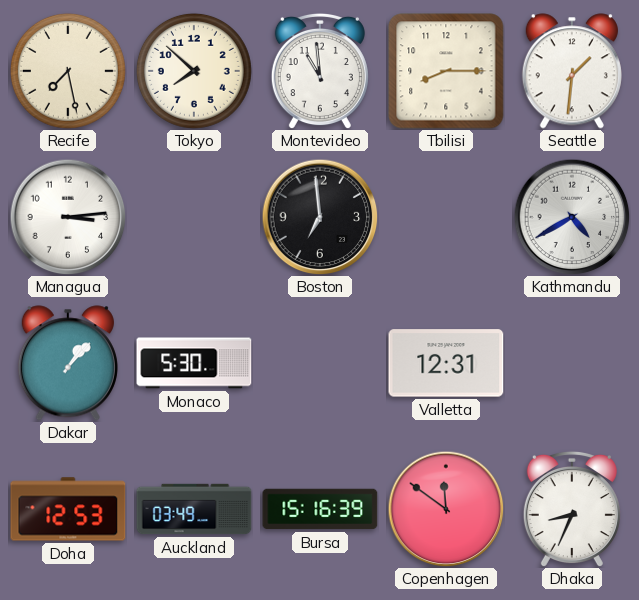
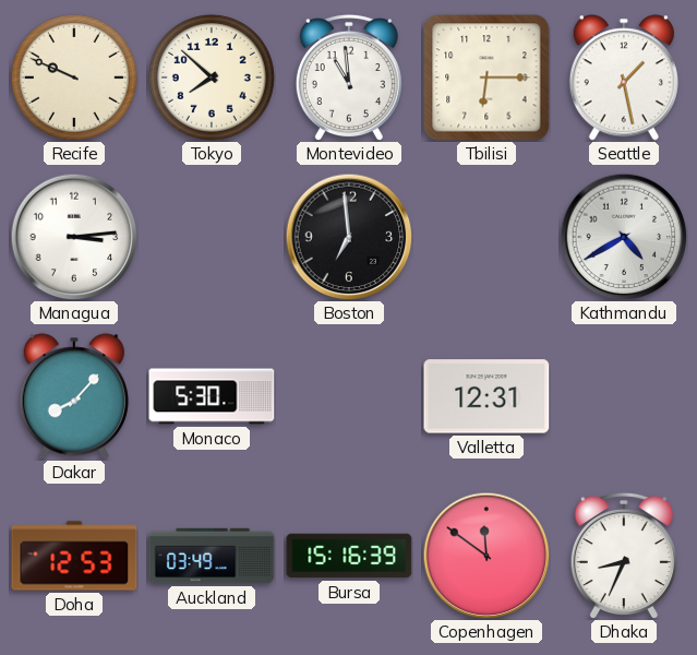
Recife: 7:28 -> 9:49
Tbilisi: 8:15 -> 6:15
Seattle: 1:31 -> 1:28
Dakar: 1:07 -> 8:07
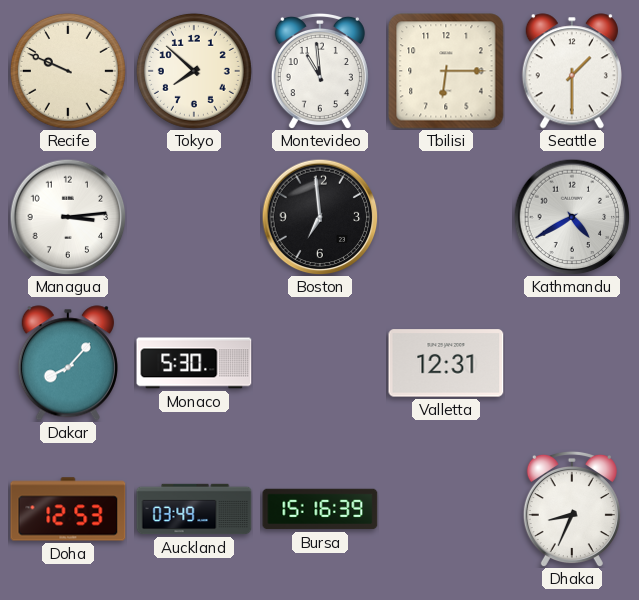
Seattle: 1:28 -> 1:30
Copenhagen: 11:51 -> none
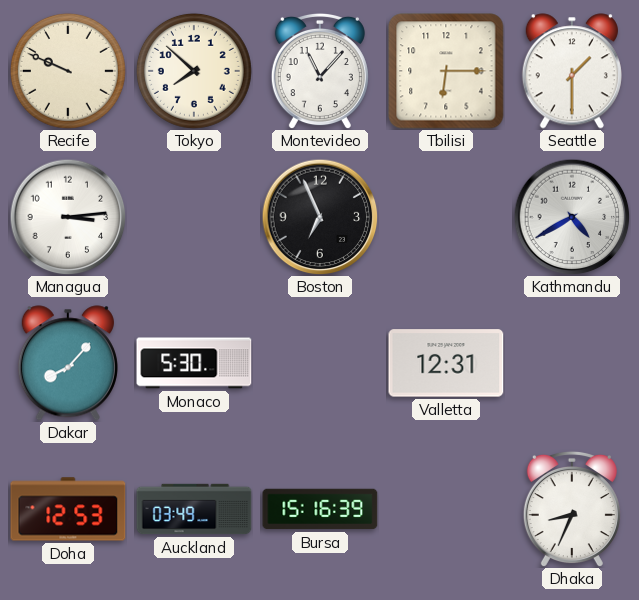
Montevideo: 10:59 -> 11:07
Boston: 6:59 -> 6:56
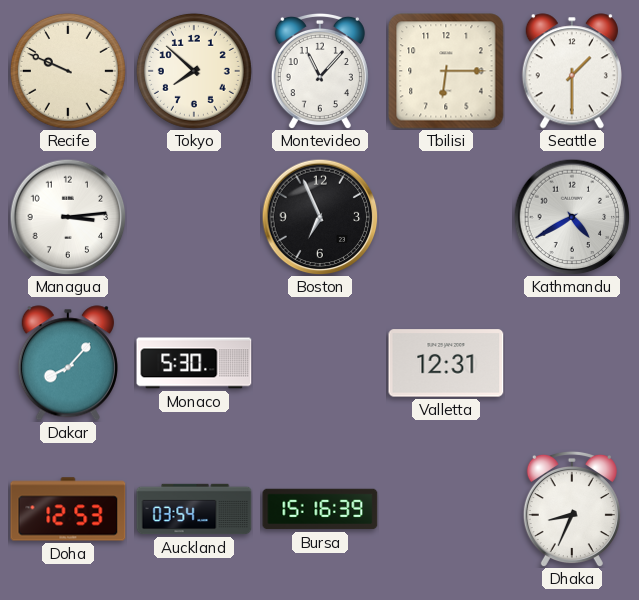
Auckland: 03:49 -> 03:54
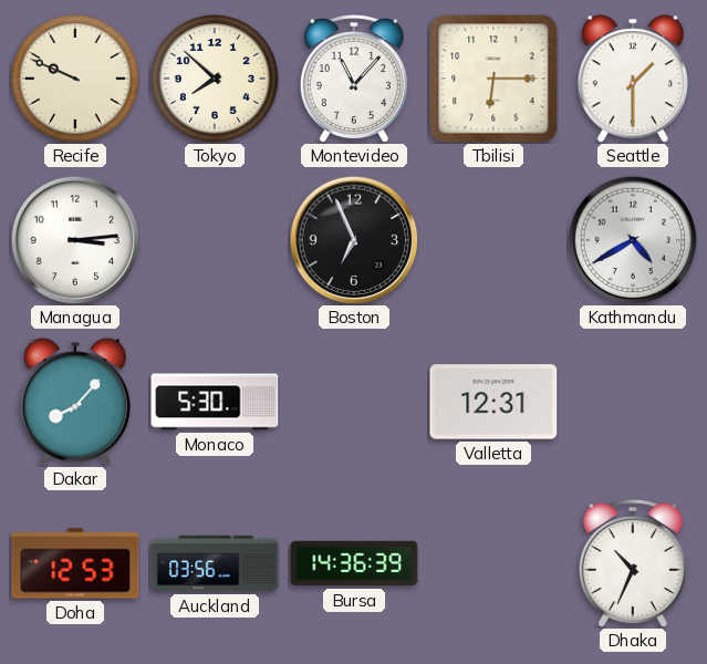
Auckland: 03:54 -> 03:56
Bursa: 15:16 -> 14:36
Dhaka: 8:34 -> 10:34
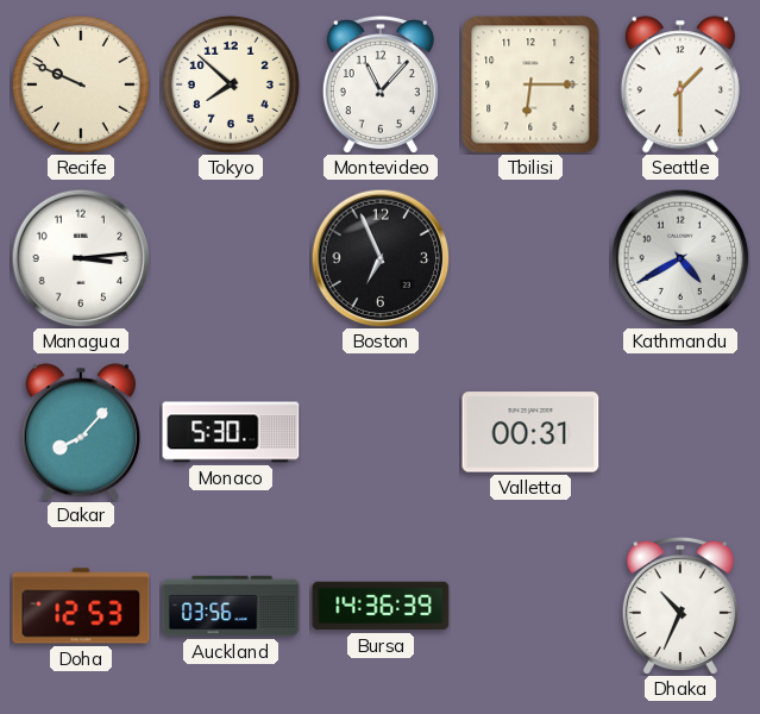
Valletta: 12:31 -> 00:31
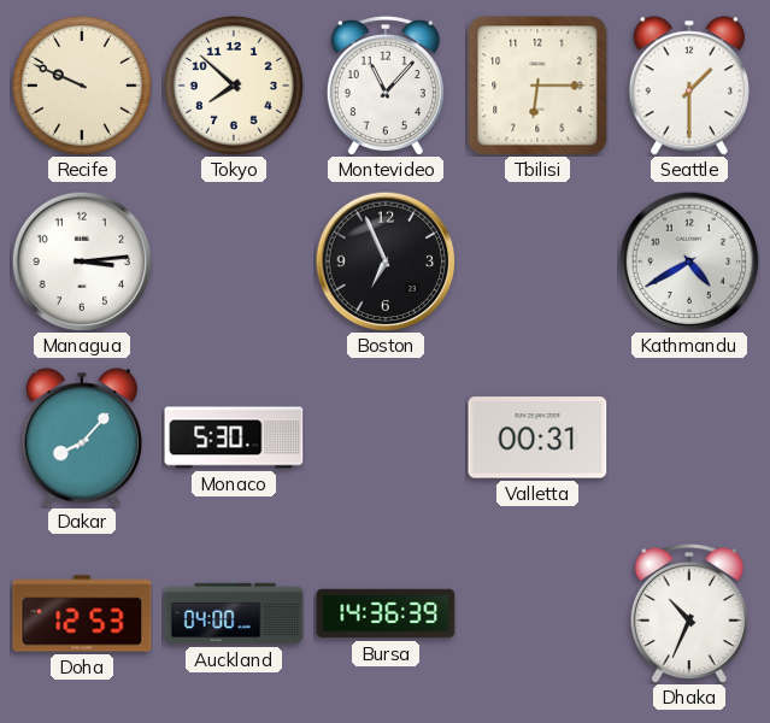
Auckland: 03:56 -> 04:00
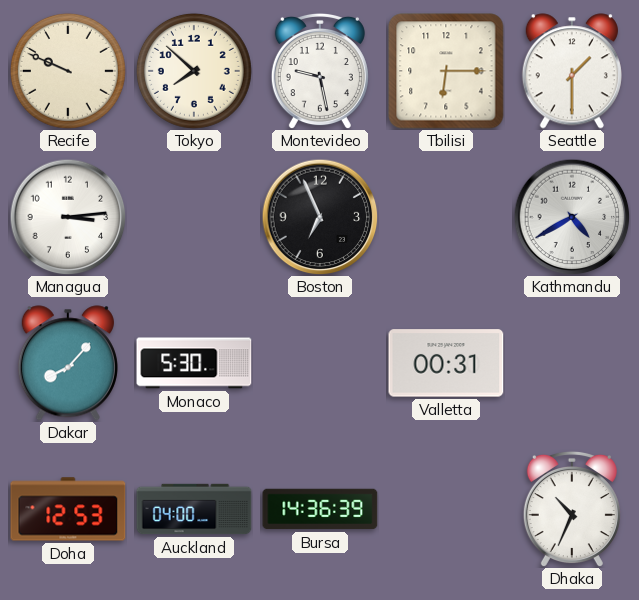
Montevideo: 11:07 -> 9:28
